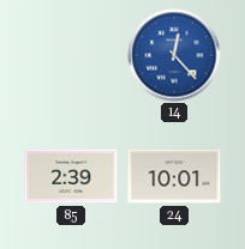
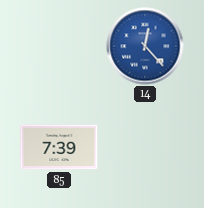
85: 2:39 -> 7:39
24: 10:01 -> none
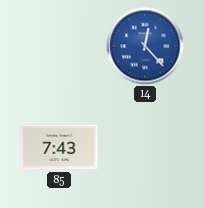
85: 7:39 -> 7:43
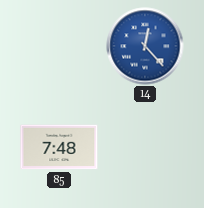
85: 7:43 -> 7:48
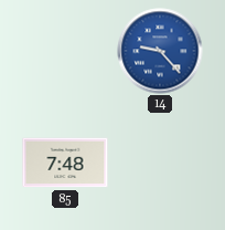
14: 12:23 -> 9:23
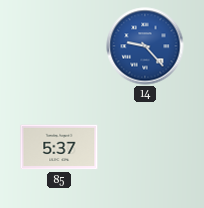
85: 7:48 -> 5:37
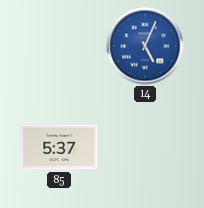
14: 9:23 -> 5:04
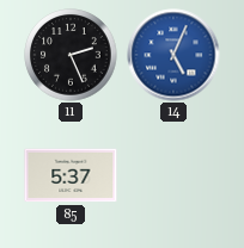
11: none -> 2:26
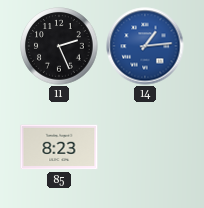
14: 5:04 -> 1:14
85: 5:37 -> 8:23
